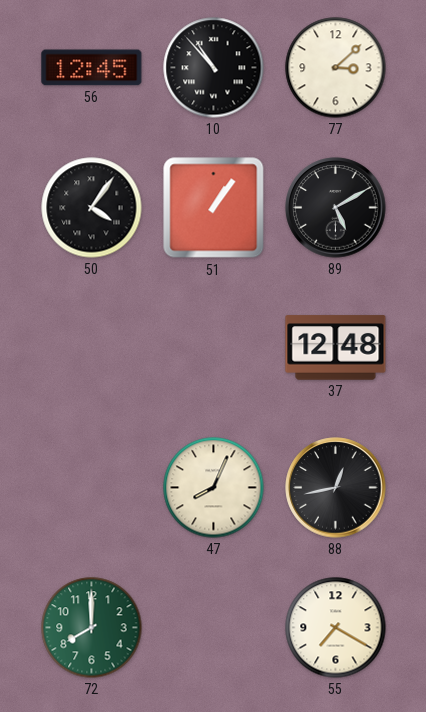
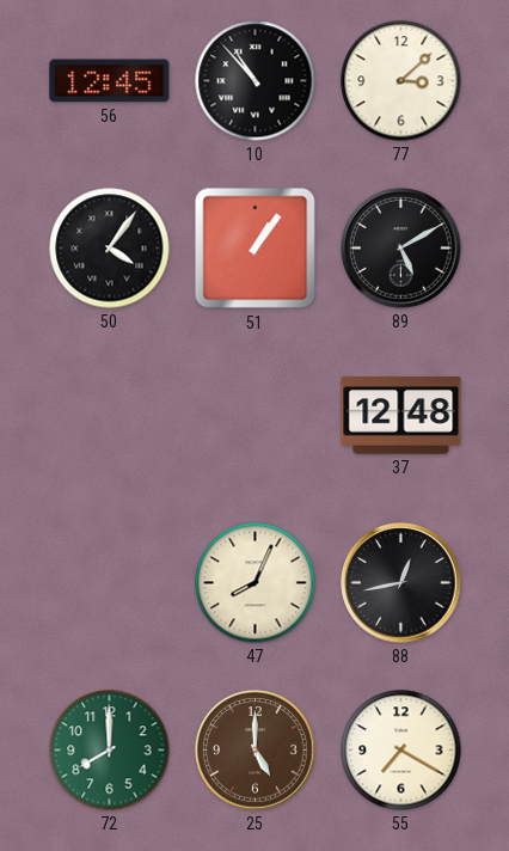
25: none -> 5:00
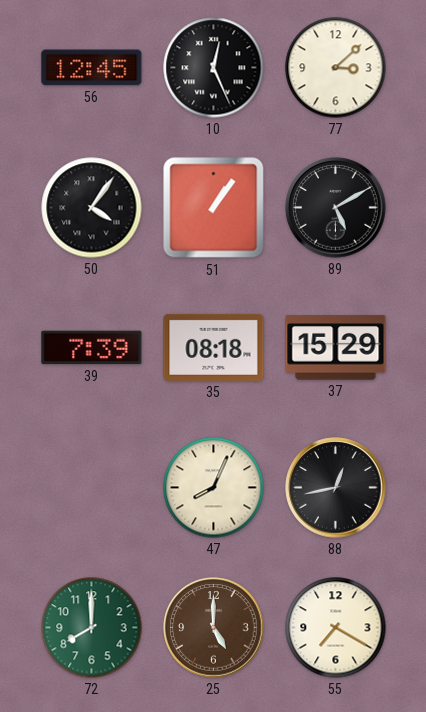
10: 10:53 -> 12:26
39: none -> 7:39
35: none -> 08:18
37: 12:48 -> 15:29
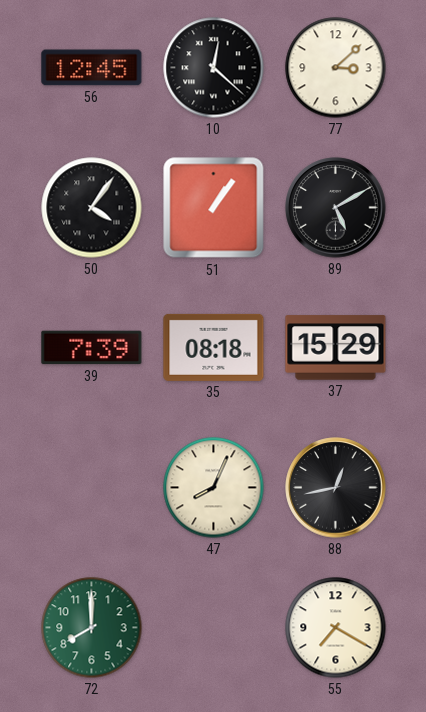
10: 12:26 -> 12:22
25: 5:00 -> none
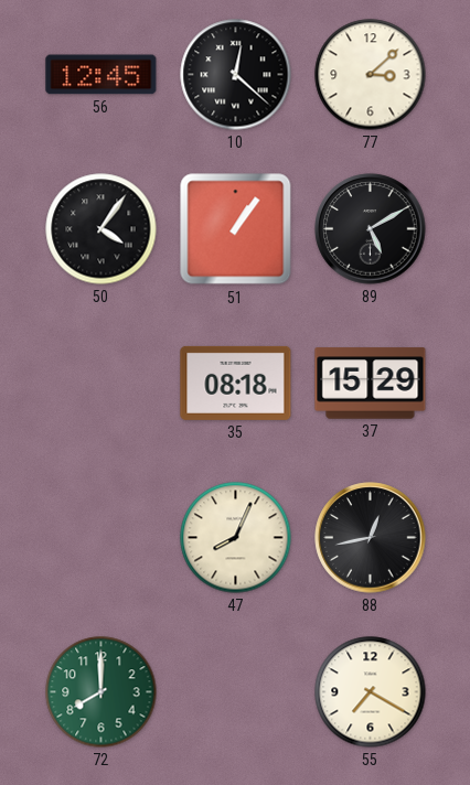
39: 7:39 -> none
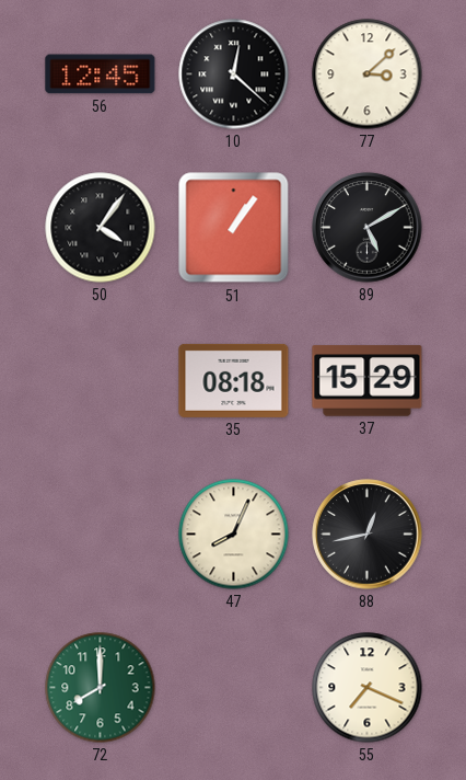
55: 7:20 -> 7:19
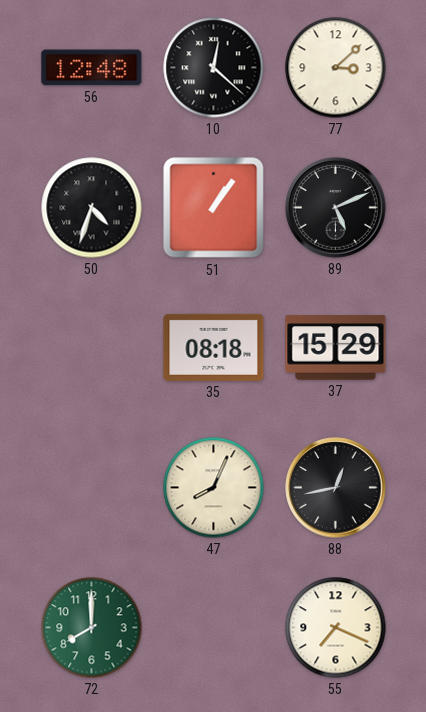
56: 12:45 -> 12:48
50: 4:06 -> 4:33
89: 5:10 -> 5:11
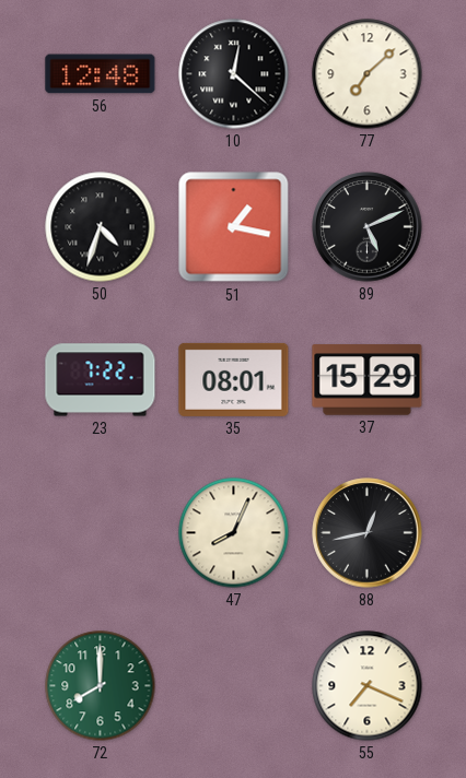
77: 3:08 -> 7:08
51: 1:06 -> 1:17
23: none -> 7:22
35: 08:18 -> 08:01
